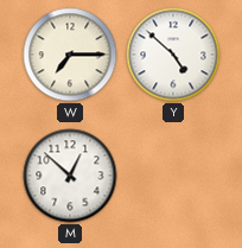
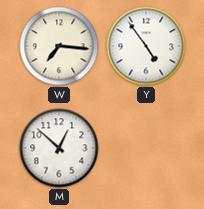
W: 7:15 -> 7:16
Y: 4:52 -> 4:54
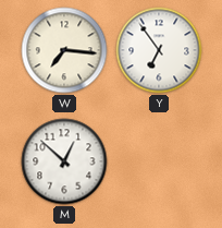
Y: 4:54 -> 6:54
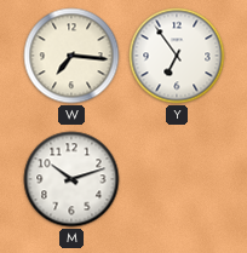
M: 12:52 -> 10:12
